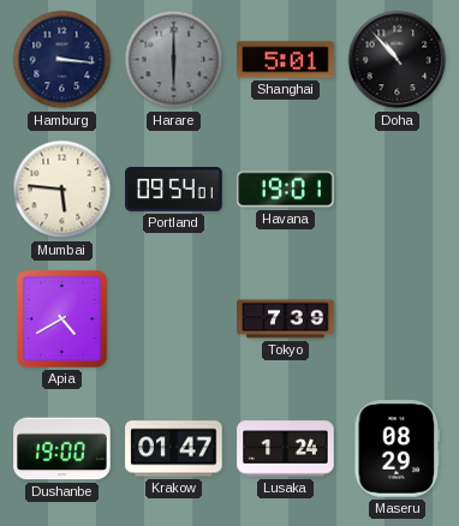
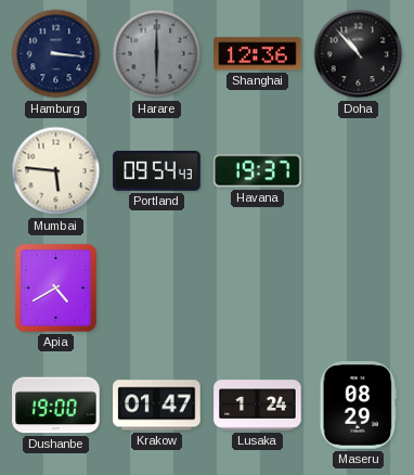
Shanghai: 5:01 -> 12:36
Portland: 09:54:01 -> 09:54:43
Havana: 19:01 -> 19:37
Tokyo: 7:39 -> none
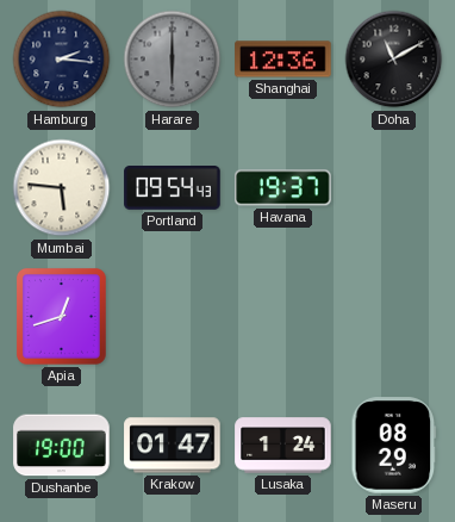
Hamburg: 3:16 -> 2:16
Doha: 10:53 -> 11:10
Apia: 4:40 -> 12:42
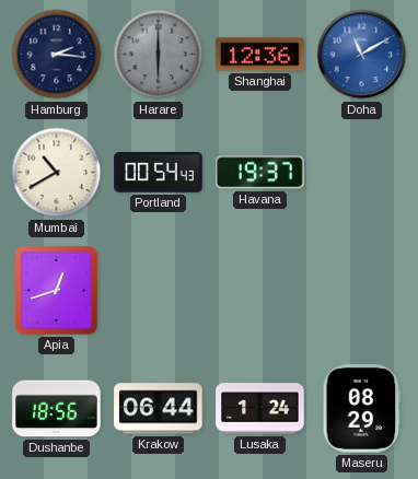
Doha dial: black -> blue
Mumbai: 5:46 -> 10:40
Portland: 09:54 -> 00:54
Dushanbe: 19:00 -> 18:56
Krakow: 01:47 -> 06:44
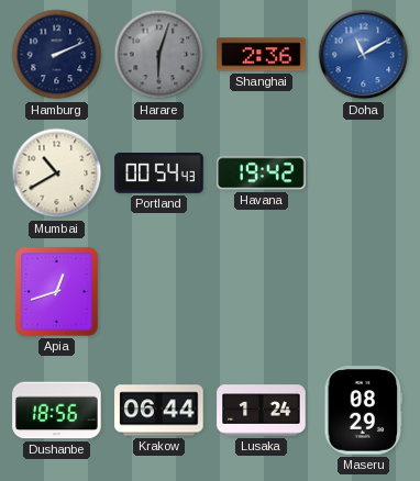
Hamburg: 2:16 -> 2:11
Harare: 6:00 -> 6:03
Shanghai: 12:36 -> 2:36
Havana: 19:37 -> 19:42
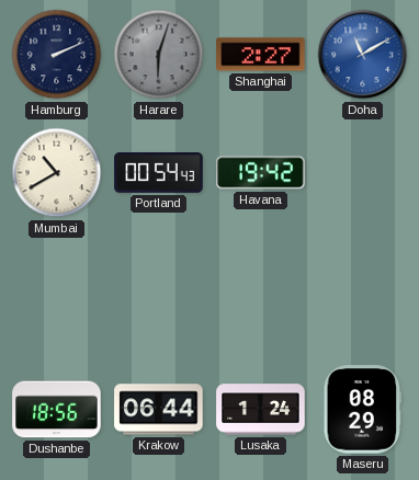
Shanghai: 2:36 -> 2:27
Apia: 12:42 -> none
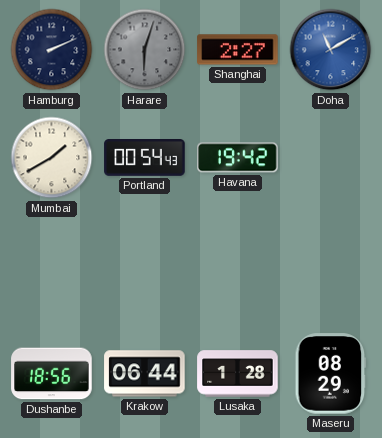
Mumbai: 10:40 -> 1:40
Lusaka: 1:24 -> 1:28
